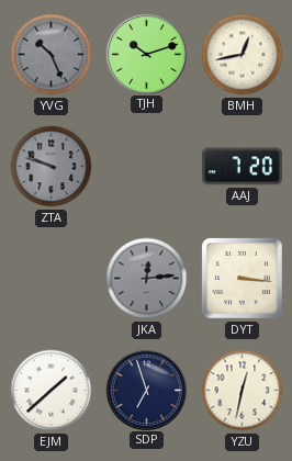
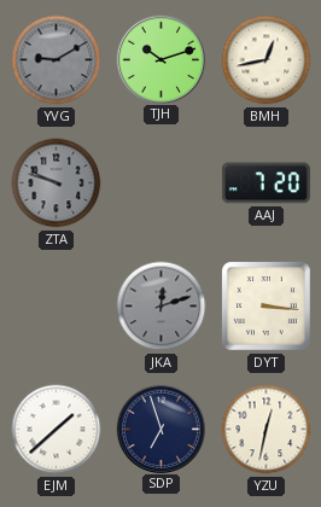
YVG: 10:26 -> 9:10
JKA: 12:14 -> 12:12
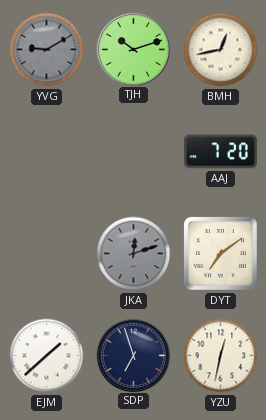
ZTA: 9:48 -> none
DYT: 3:16 -> 7:09
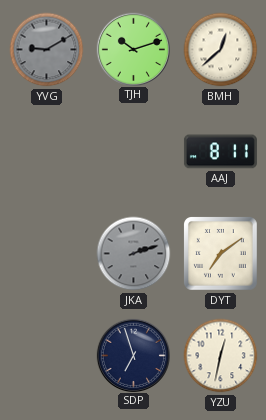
BMH: 12:43 -> 12:38
AAJ: 7:20 -> 8:11
JKA: 12:12 -> 2:12
EJM: 1:38 -> none
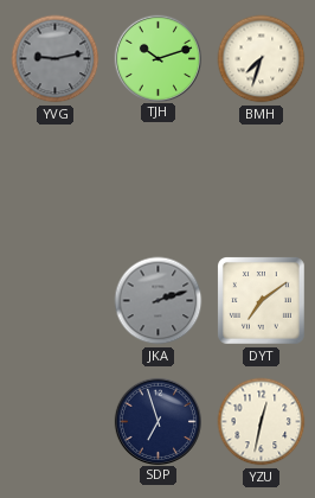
YVG: 9:10 -> 9:13
BMH: 12:38 -> 7:33
AAJ: 8:11 -> none
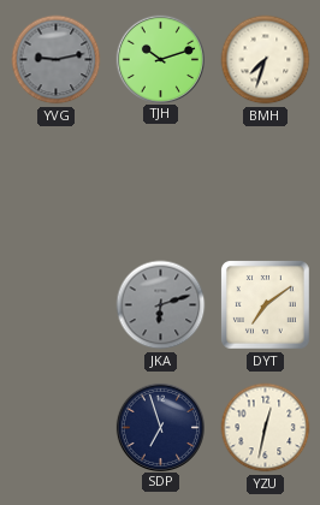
JKA: 2:12 -> 6:12
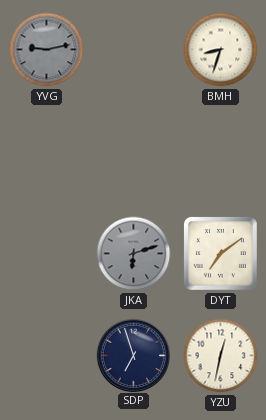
TJH: 10:12 -> none
BMH: 7:33 -> 8:33
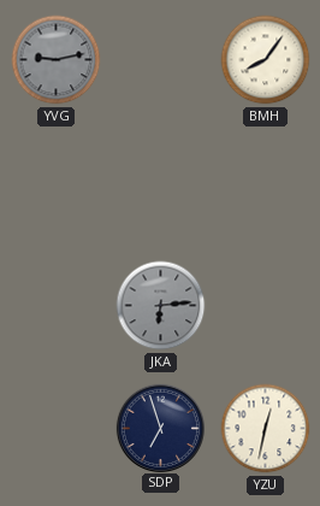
BMH: 8:33 -> 8:06
JKA: 6:12 -> 6:14
DYT: 7:09 -> none
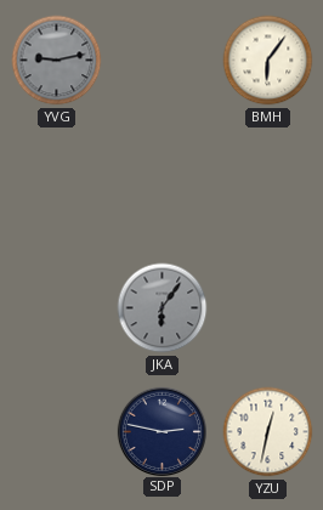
BMH: 8:06 -> 6:06
JKA: 6:14 -> 6:06
SDP: 6:57 -> 2:47
